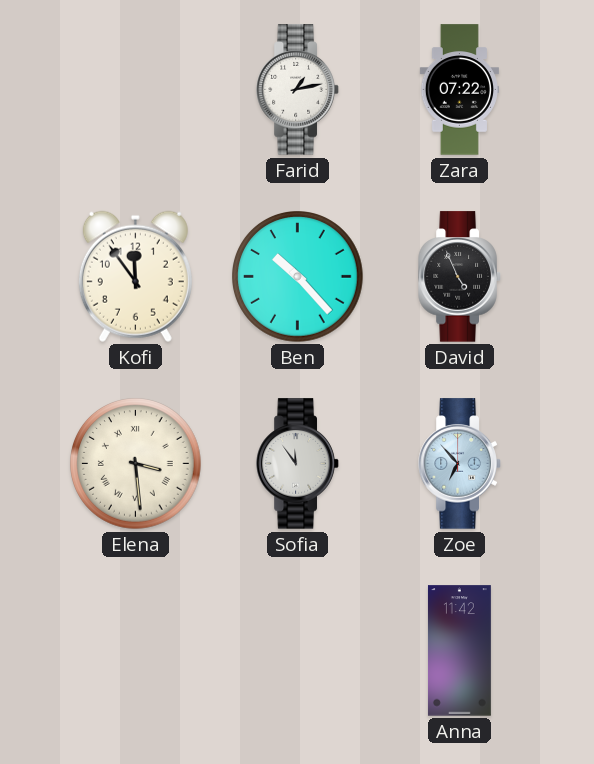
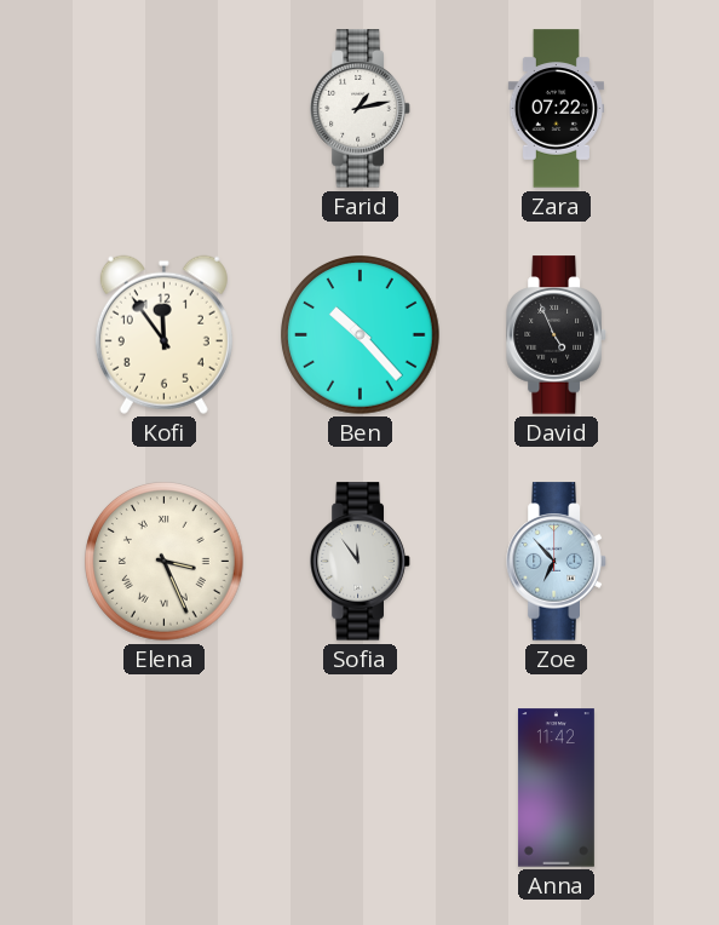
Elena: 3:29 -> 3:26
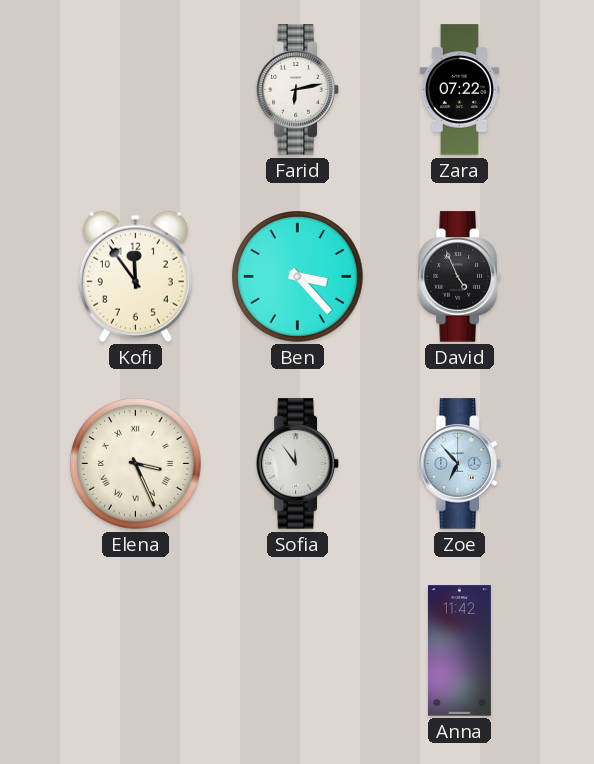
Farid: 1:13 -> 6:13
Ben: 10:23 -> 3:23
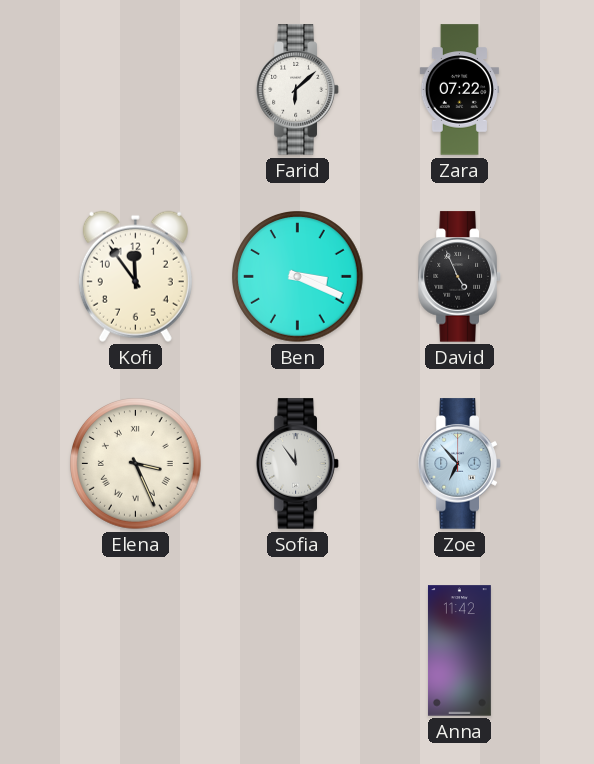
Farid: 6:13 -> 6:08
Ben: 3:23 -> 3:19
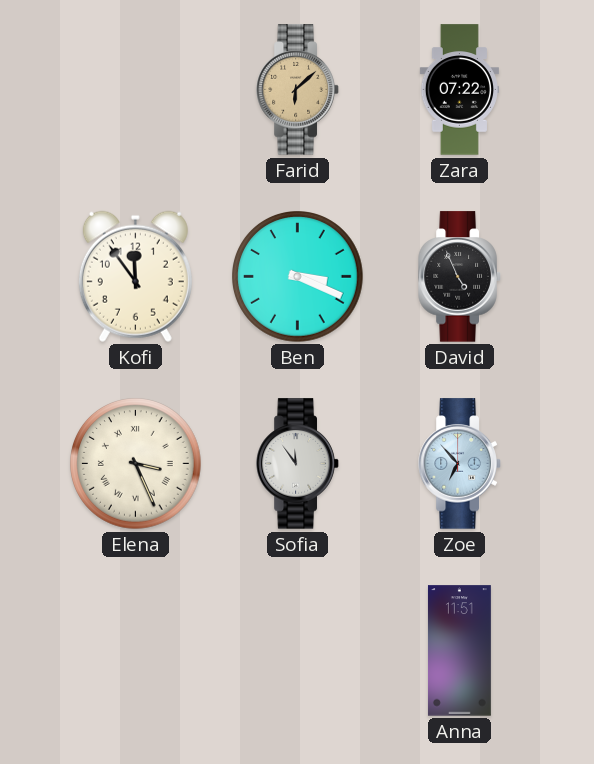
Farid dial: white -> champagne
Anna: 11:42 -> 11:51
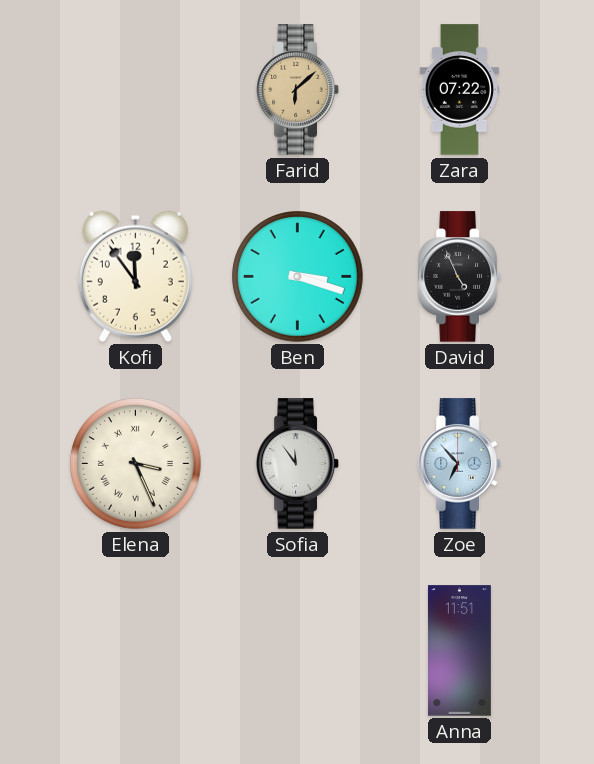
Ben: 3:19 -> 3:18
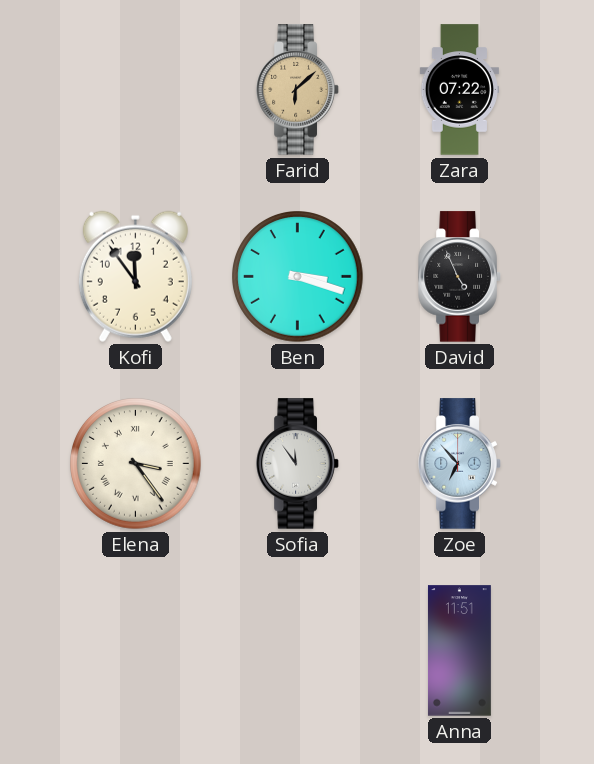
Elena: 3:26 -> 3:24
